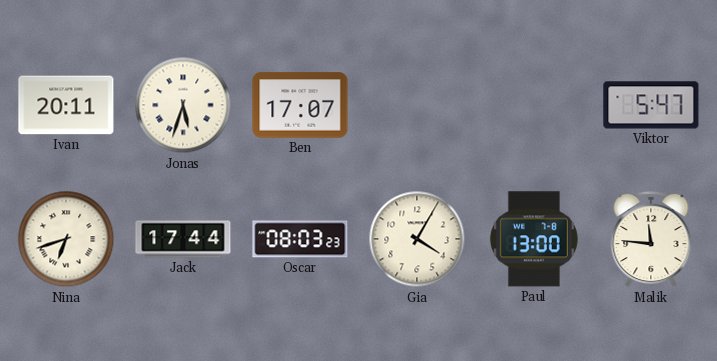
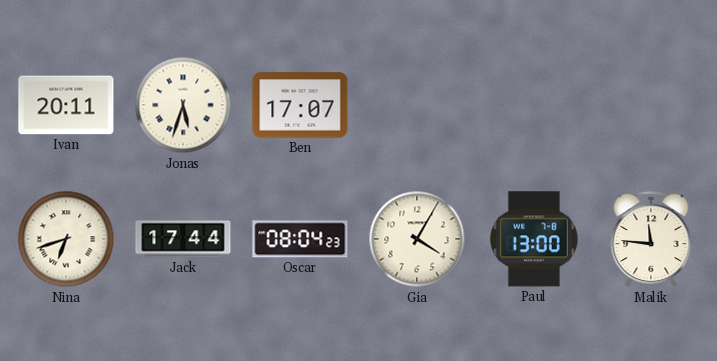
Viktor: 5:47 -> none
Oscar: 08:03 -> 08:04
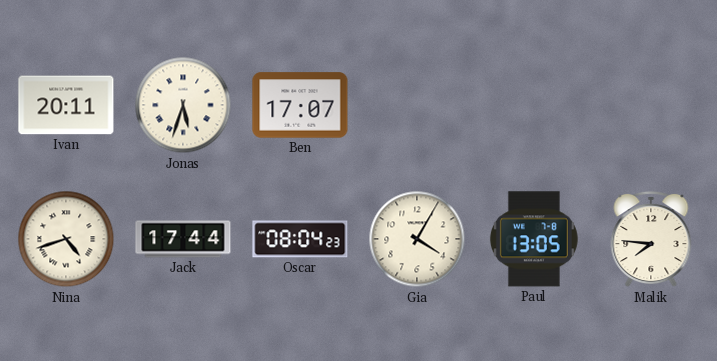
Nina: 6:42 -> 4:42
Paul: 13:00 -> 13:05
Malik: 11:46 -> 7:46
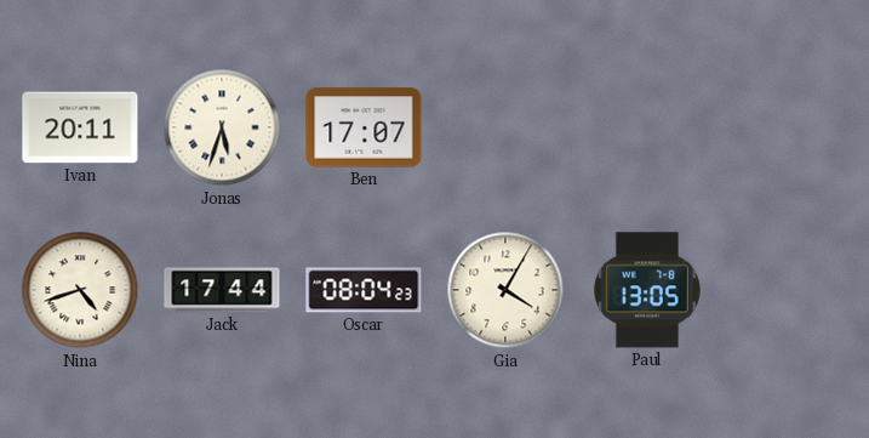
Malik: 7:46 -> none
